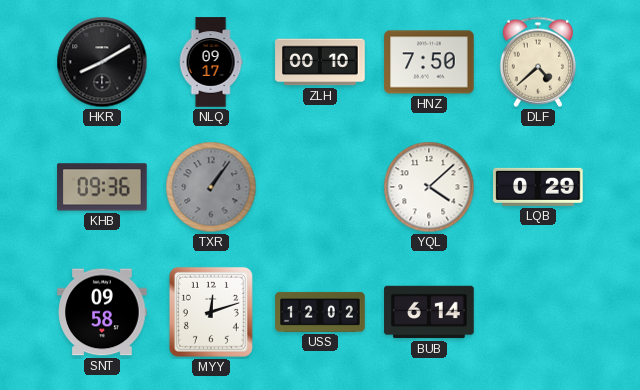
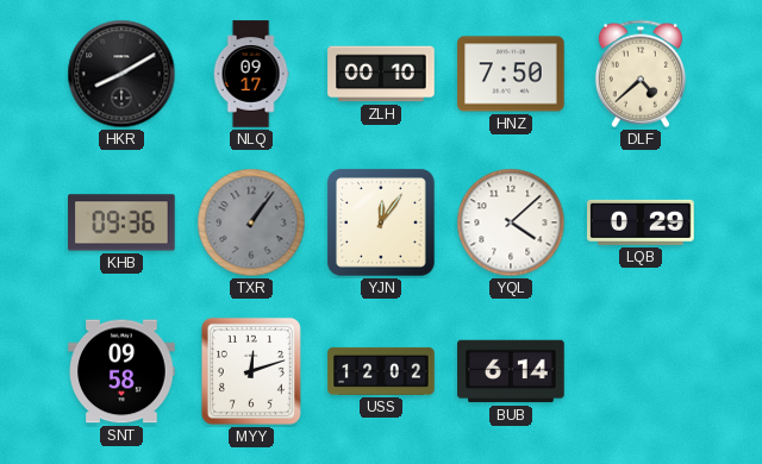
YJN: none -> 12:06
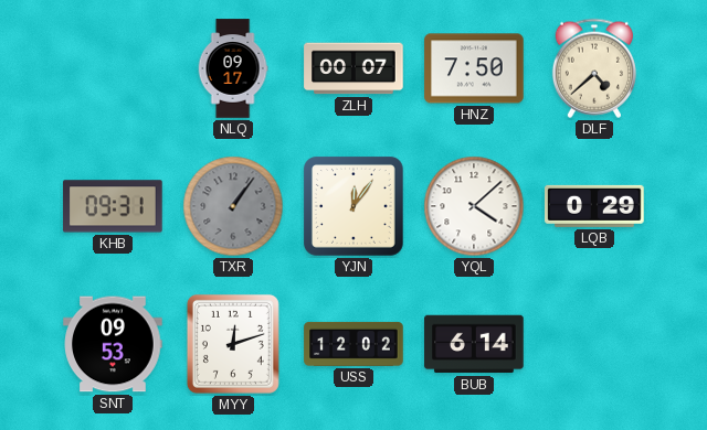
HKR: 8:10 -> none
ZLH: 00:10 -> 00:07
KHB: 09:36 -> 09:31
SNT: 09:58 -> 09:53
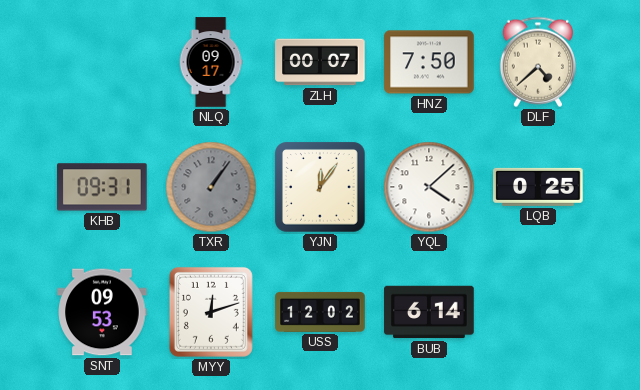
LQB: 0:29 -> 0:25
